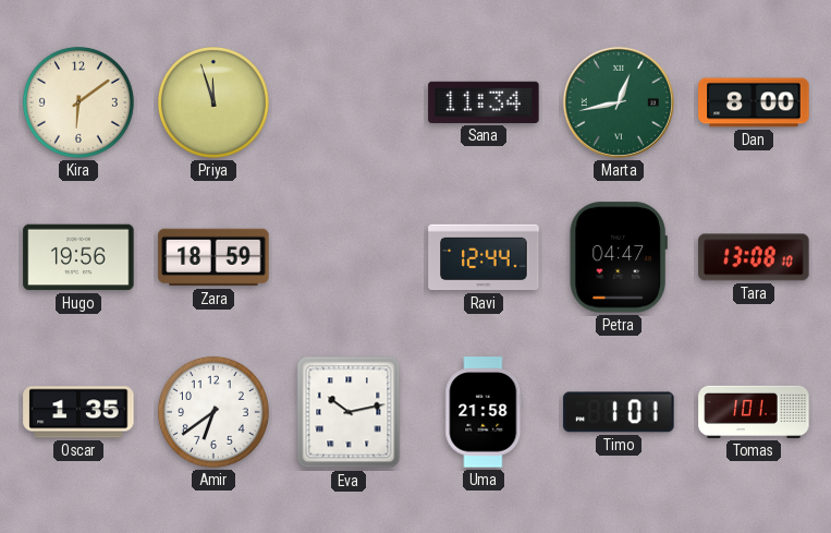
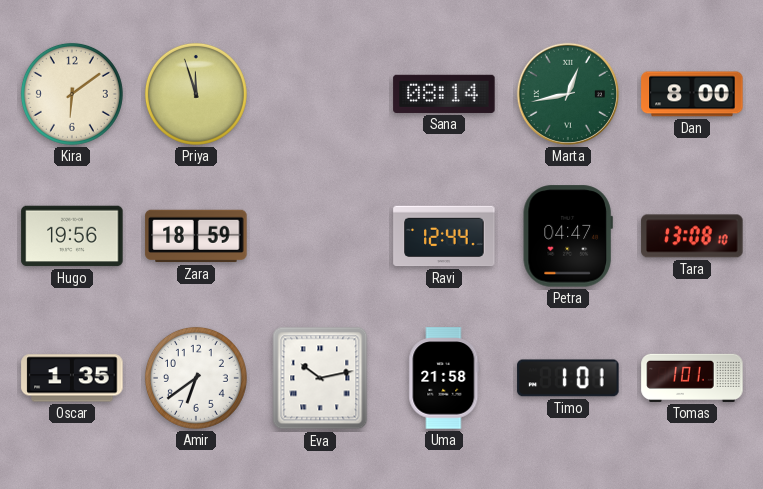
Sana: 11:34 -> 08:14
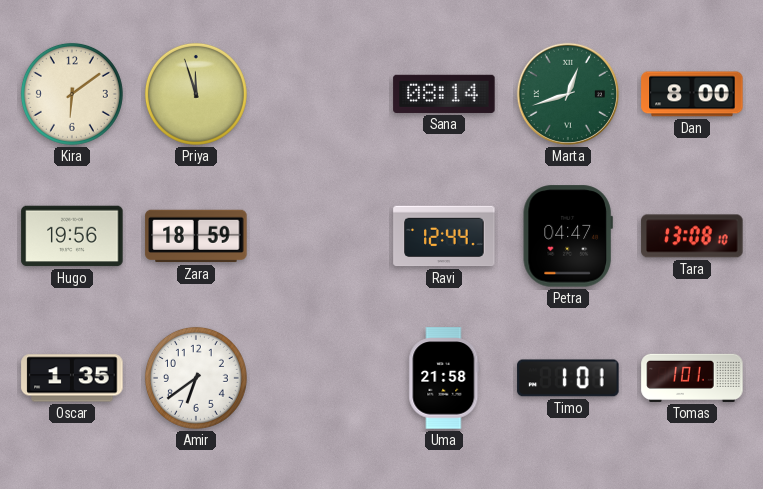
Marta: 12:43 -> 12:42
Eva: 10:13 -> none
